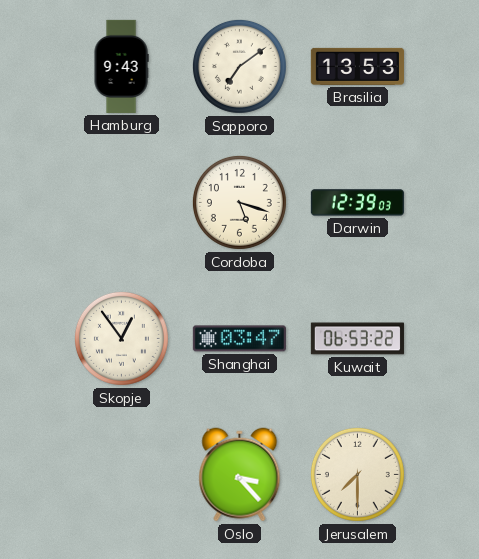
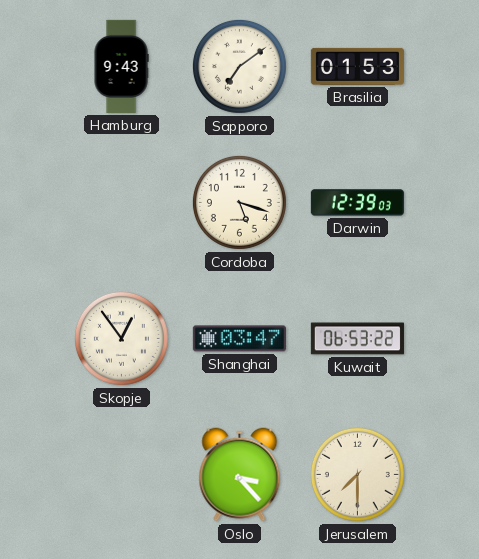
Brasilia: 13:53 -> 01:53
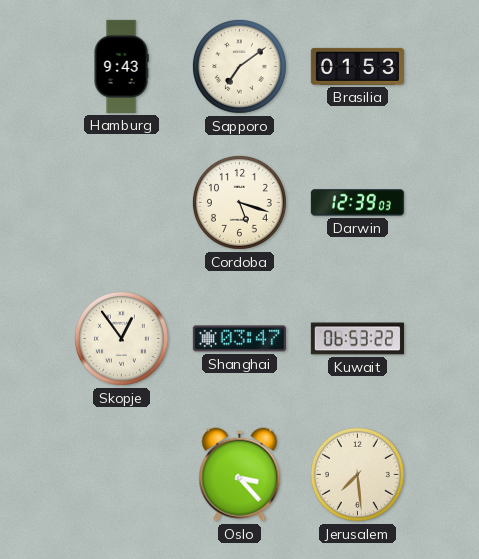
Jerusalem: 7:30 -> 7:29
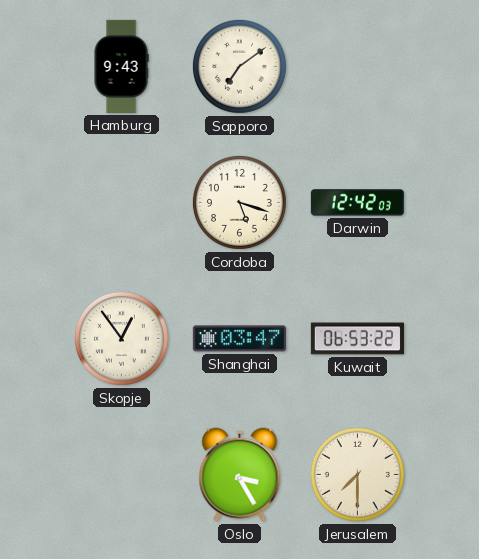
Brasilia: 01:53 -> none
Darwin: 12:39 -> 12:42
Oslo: 3:23 -> 3:25
Jerusalem: 7:29 -> 7:30
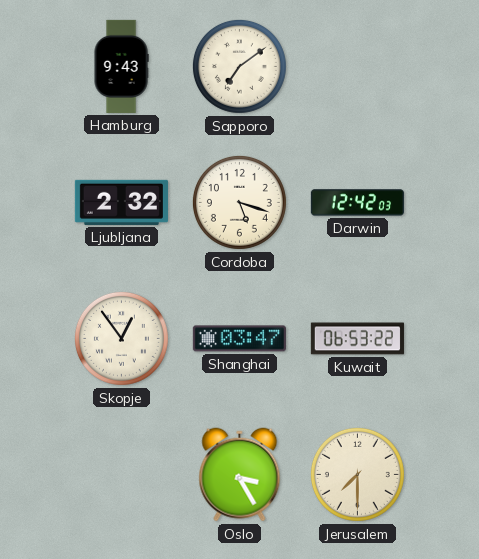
Ljubljana: none -> 2:32
